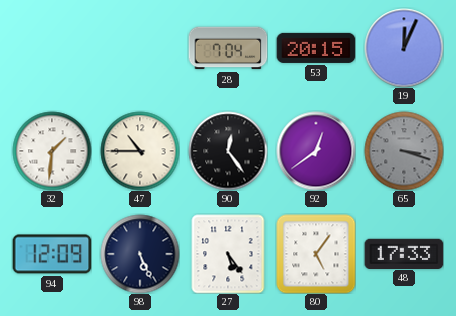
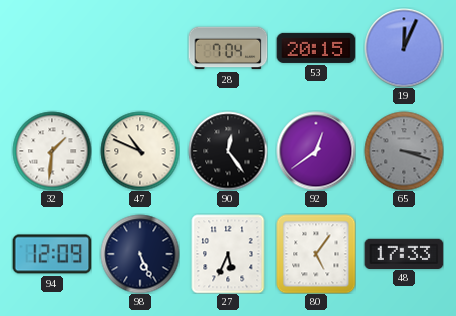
47: 10:45 -> 10:49
27: 5:24 -> 5:34
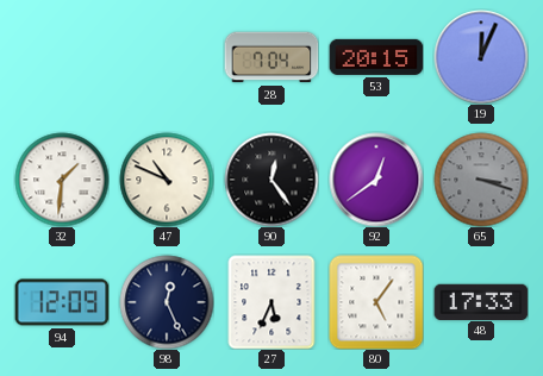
98: 5:26 -> 12:26
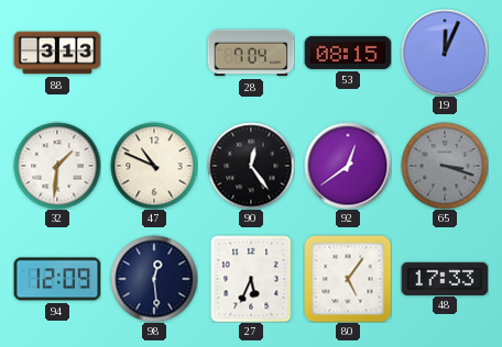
88: none -> 3:13
53: 20:15 -> 08:15
98: 12:26 -> 12:29
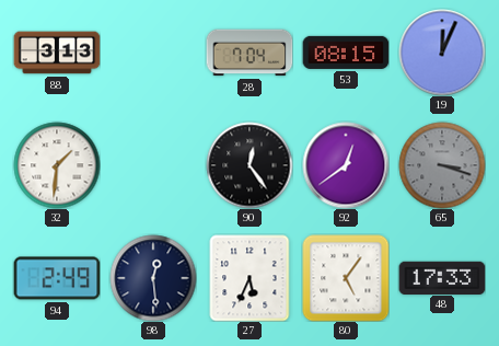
47: 10:49 -> none
94: 12:09 -> 2:49
